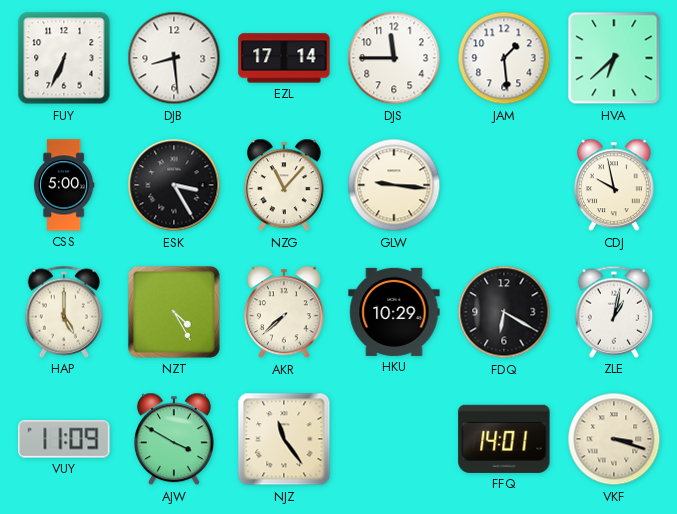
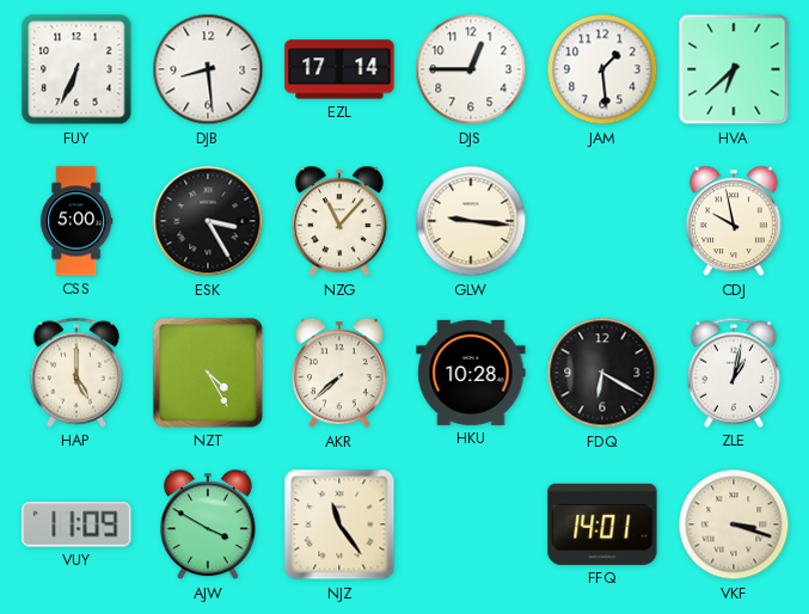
DJS: 11:45 -> 12:45
HKU: 10:29 -> 10:28
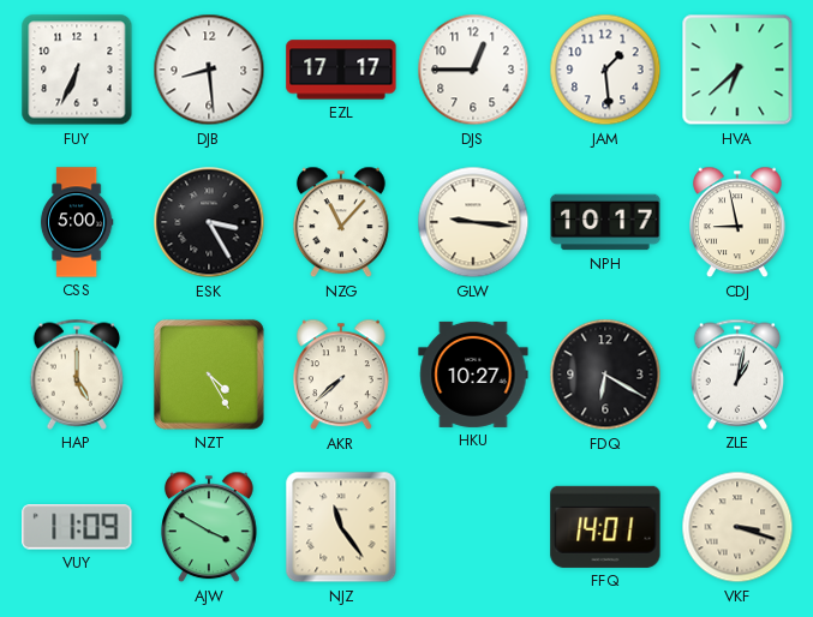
EZL: 17:14 -> 17:17
NPH: none -> 10:17
CDJ: 9:58 -> 8:58
HKU: 10:28 -> 10:27
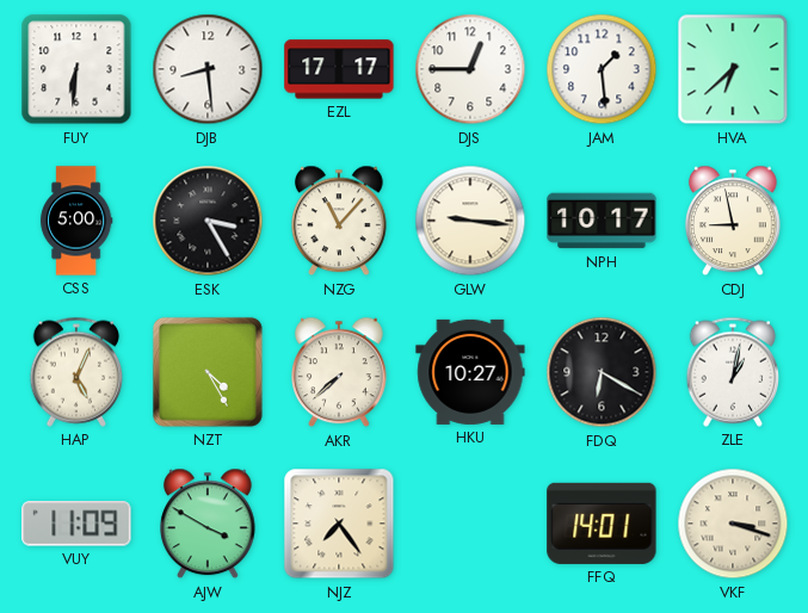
FUY: 6:34 -> 6:31
HAP: 5:00 -> 5:04
NJZ: 11:24 -> 7:24
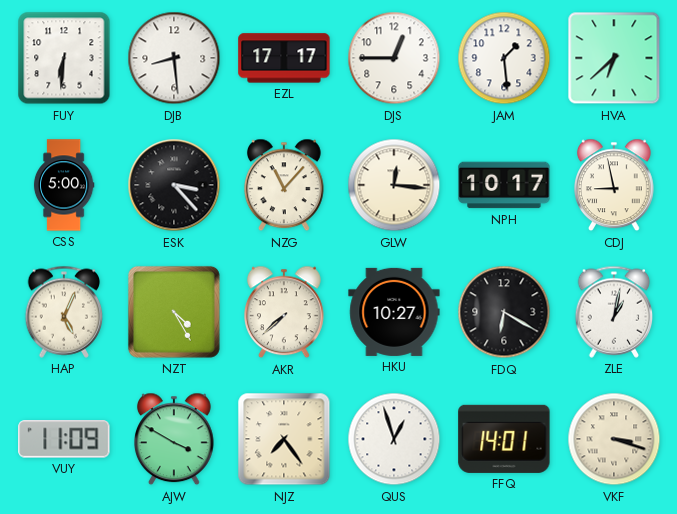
ESK: 3:25 -> 3:23
GLW: 9:16 -> 12:16
QUS: none -> 12:57
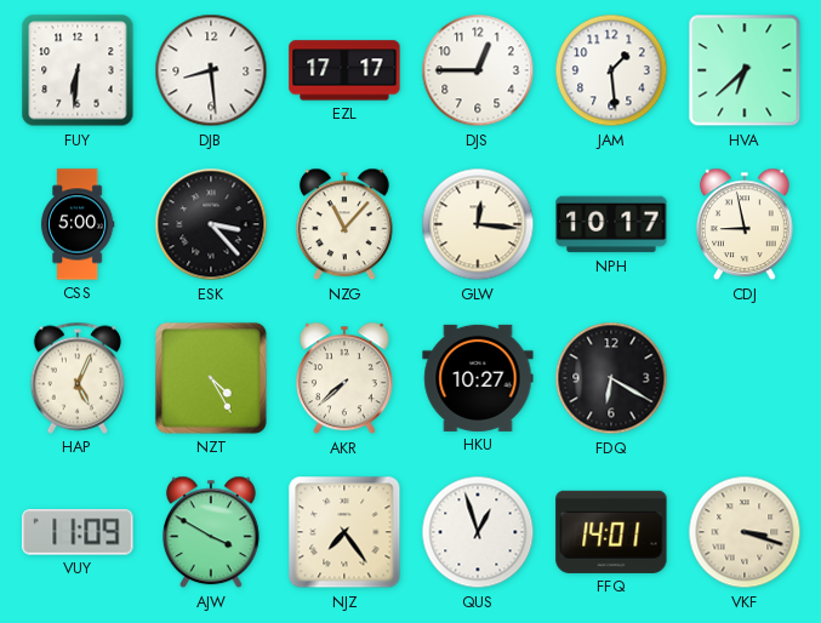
ZLE: 1:02 -> none
